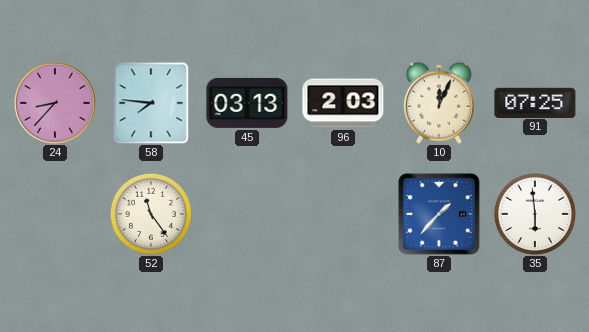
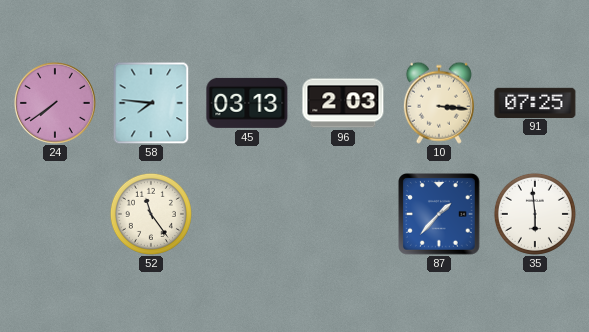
24: 8:37 -> 7:39
10: 12:04 -> 3:16
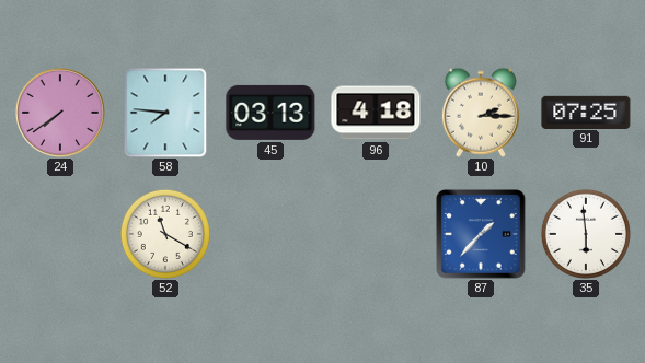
96: 2:03 -> 4:18
10: 3:16 -> 2:15
52: 11:24 -> 11:20
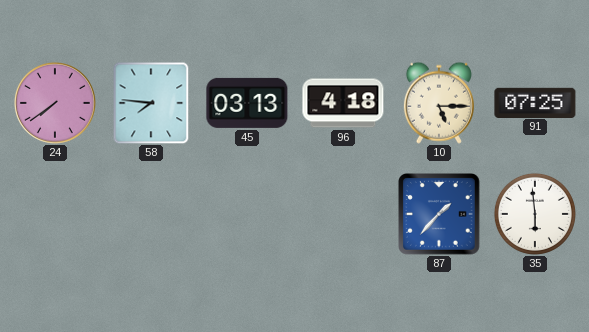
10: 2:15 -> 5:15
52: 11:20 -> none
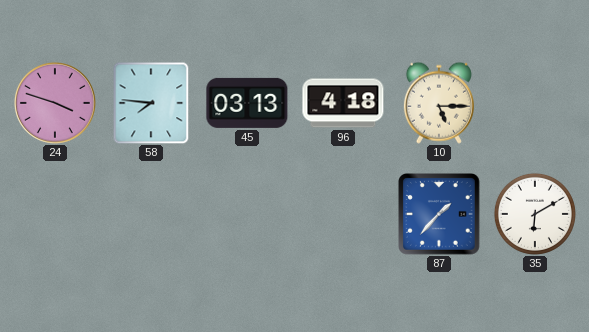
24: 7:39 -> 3:48
91: 07:25 -> none
35: 5:59 -> 6:10
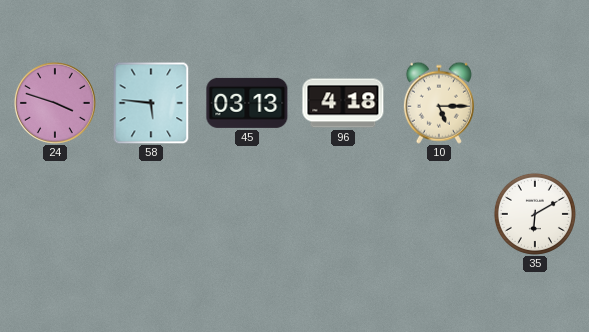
58: 7:46 -> 5:46
87: 1:37 -> none
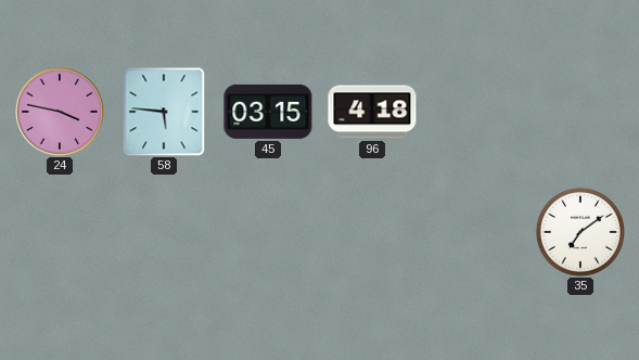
24: 3:48 -> 3:47
45: 03:13 -> 03:15
10: 5:15 -> none
35: 6:10 -> 7:09
